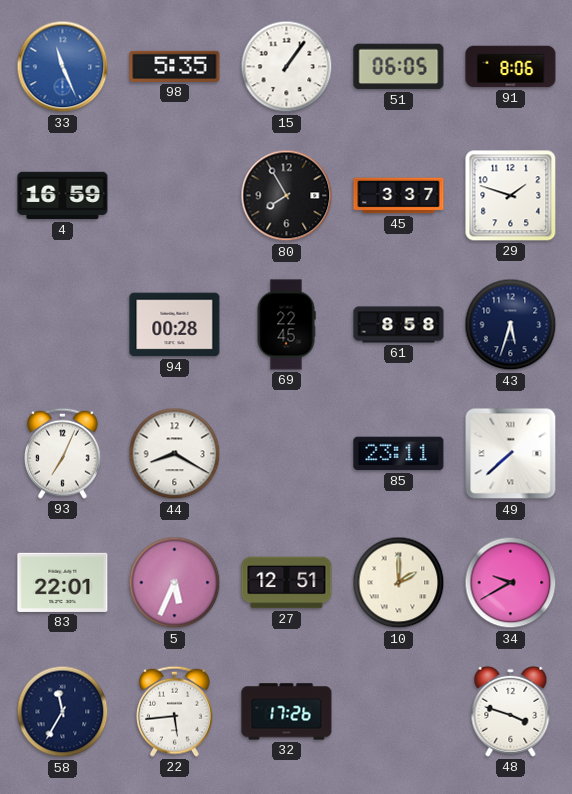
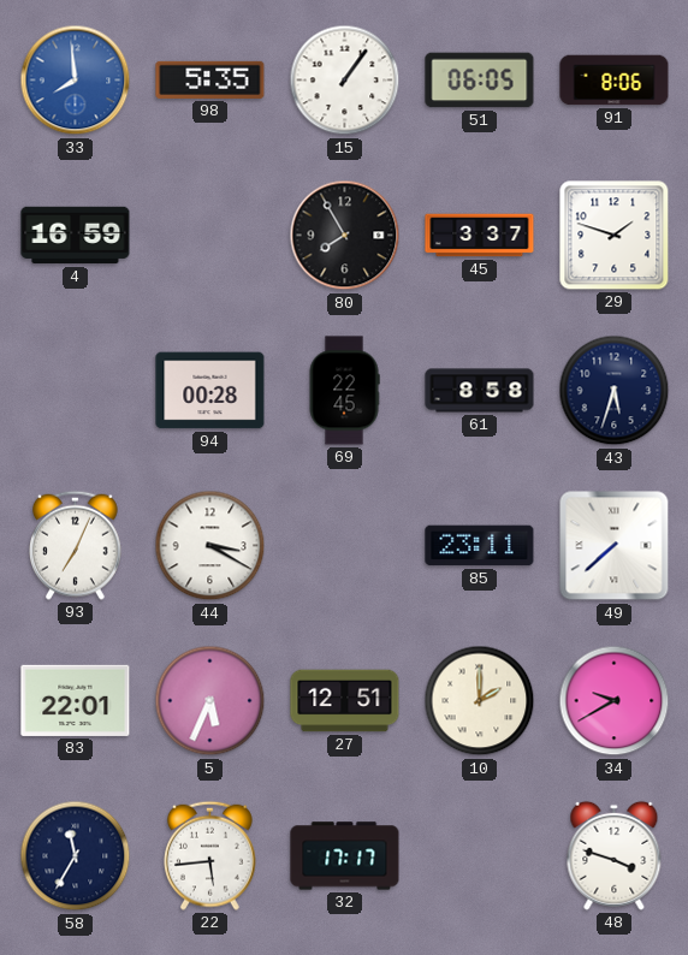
33: 11:26 -> 7:59
44: 8:20 -> 3:20
32: 17:26 -> 17:17
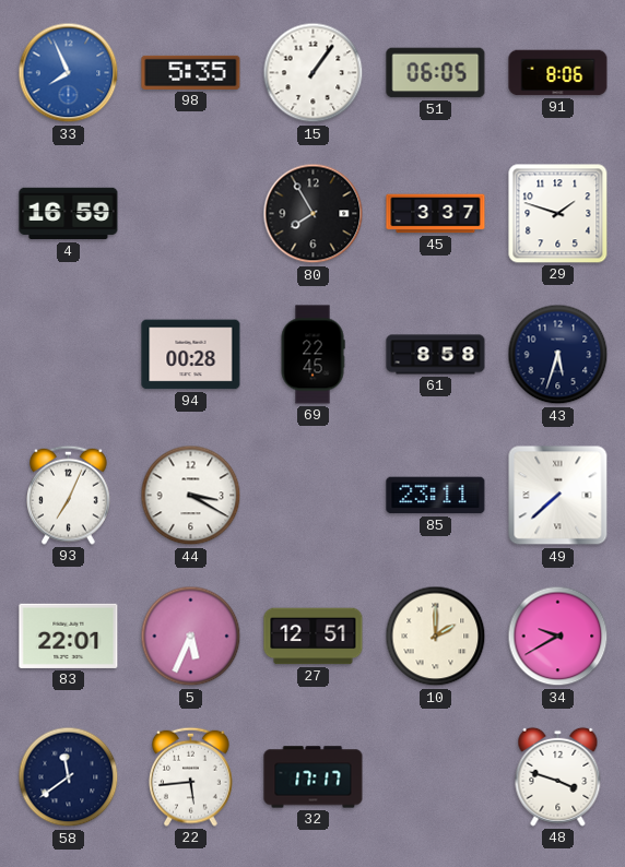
33: 7:59 -> 7:56
58: 11:35 -> 11:39
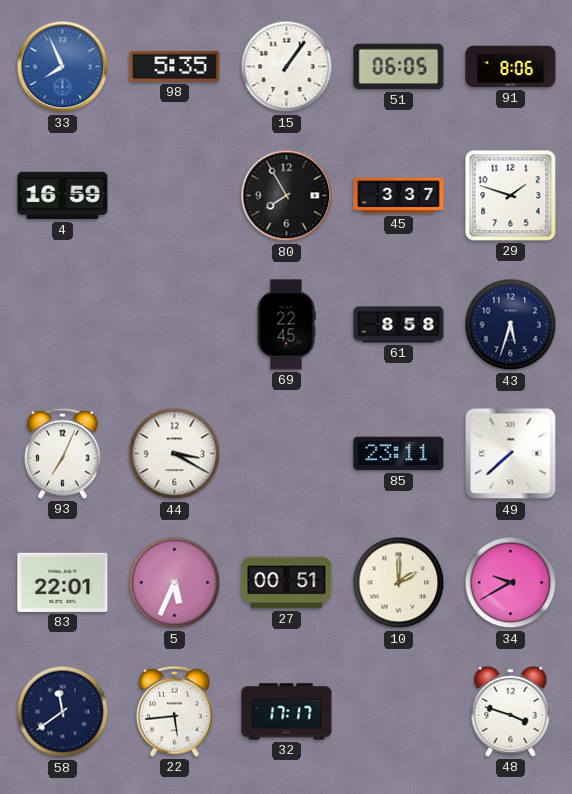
94: 00:28 -> none
27: 12:51 -> 00:51
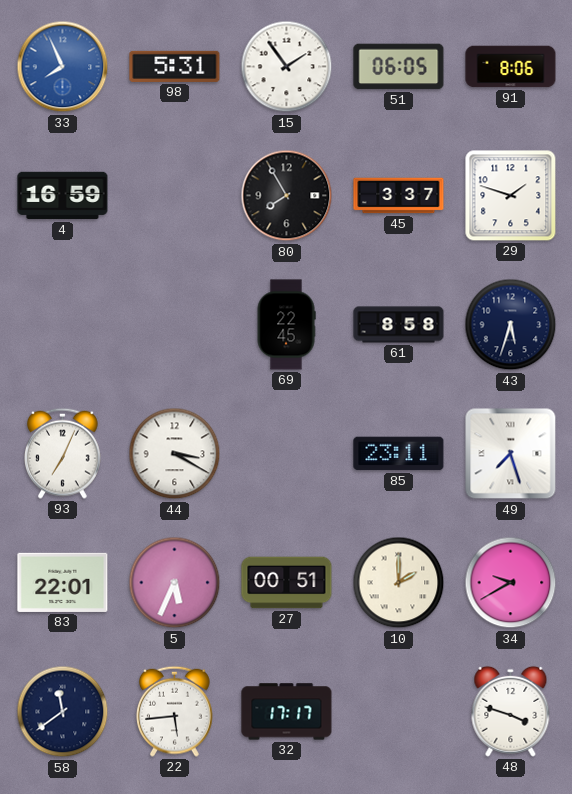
98: 5:35 -> 5:31
15: 1:06 -> 1:54
49: 7:38 -> 7:27
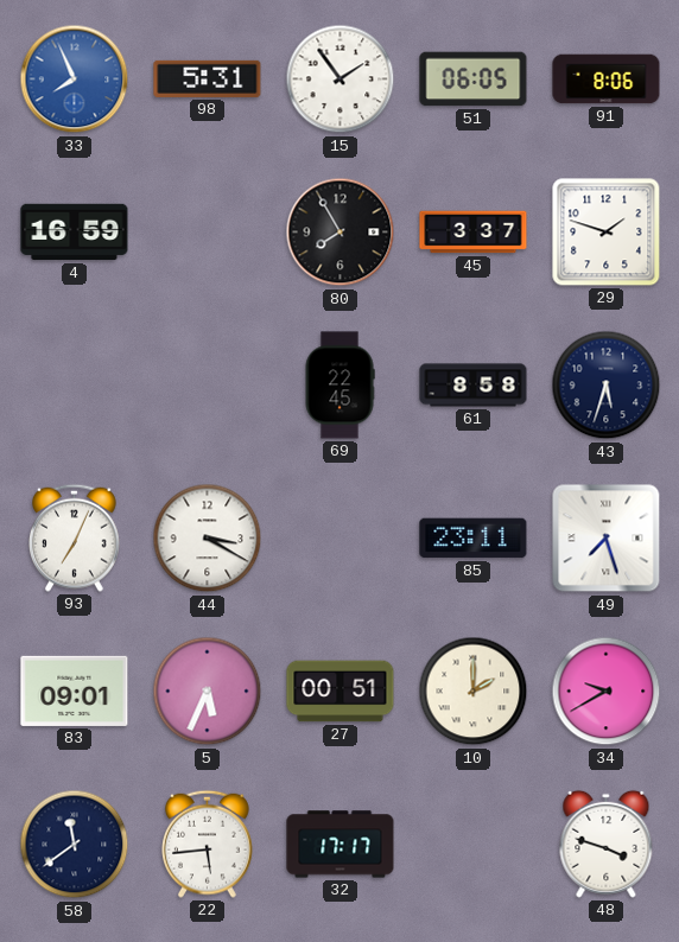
83: 22:01 -> 09:01
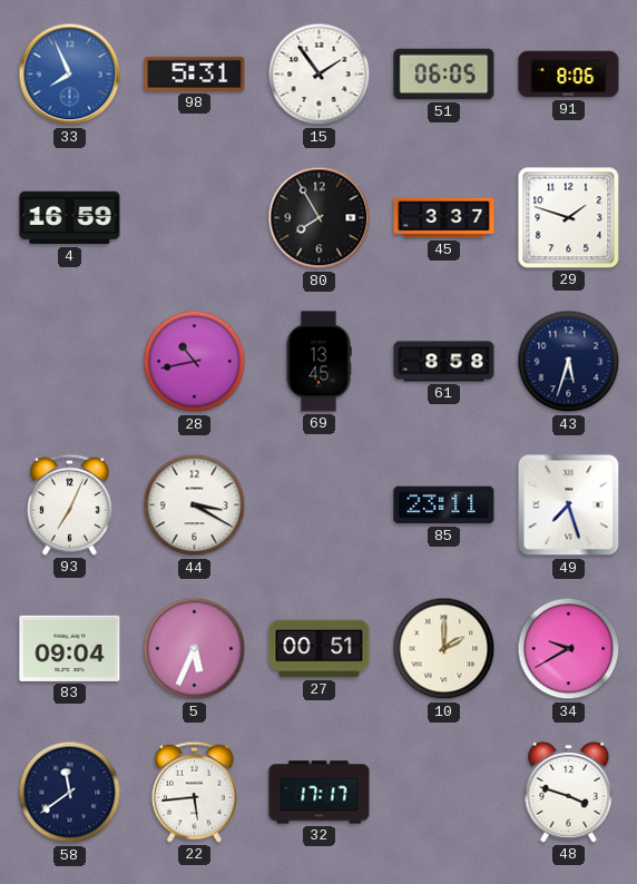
28: none -> 10:43
69: 22:45 -> 13:45
83: 09:01 -> 09:04
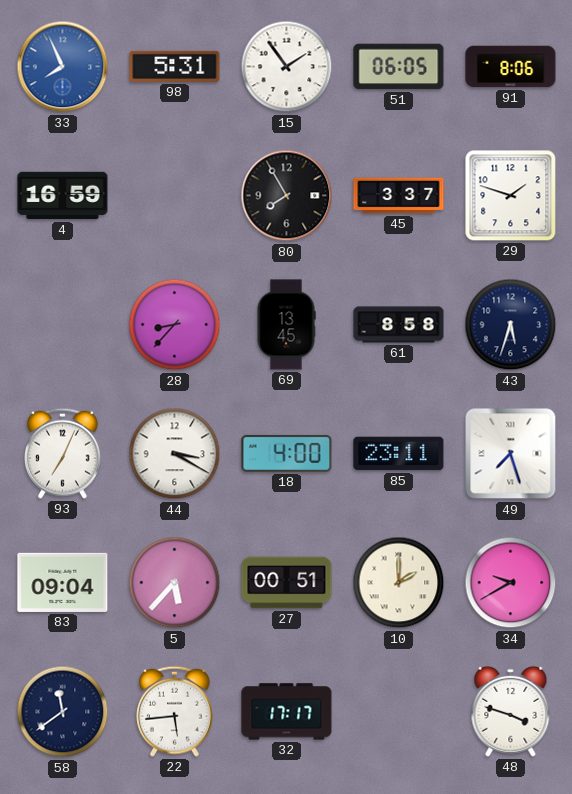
28: 10:43 -> 8:37
18: none -> 4:00
5: 5:34 -> 5:37
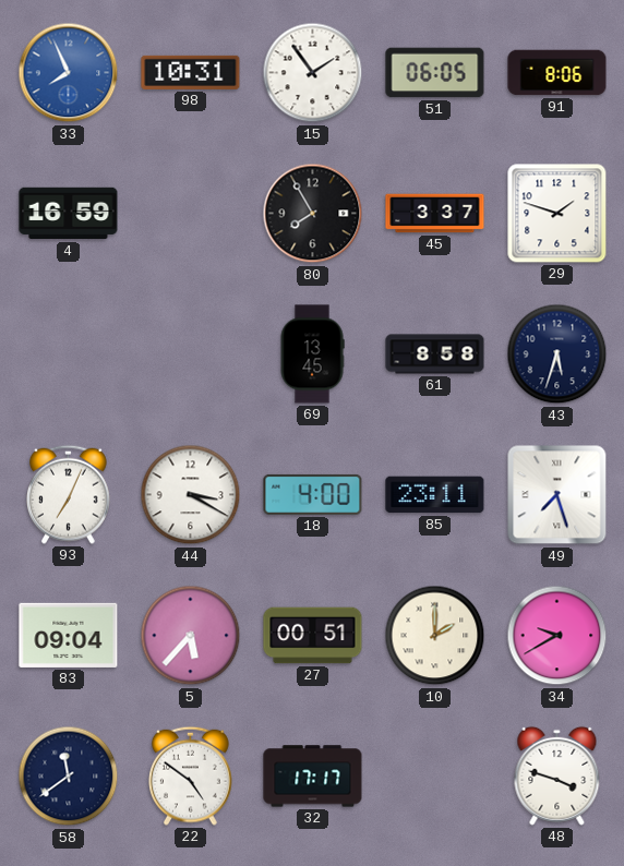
98: 5:31 -> 10:31
28: 8:37 -> none
22: 5:44 -> 4:51
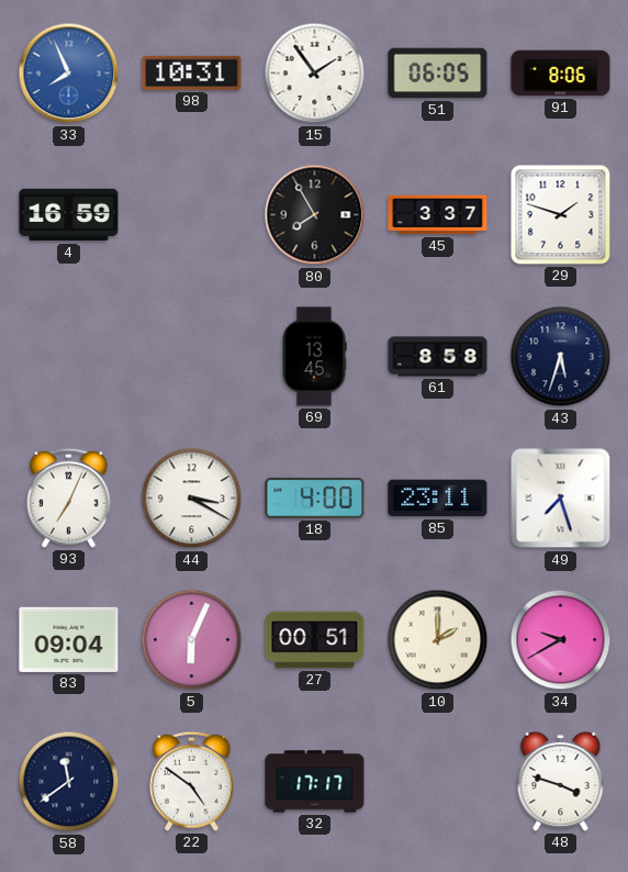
5: 5:37 -> 6:04
